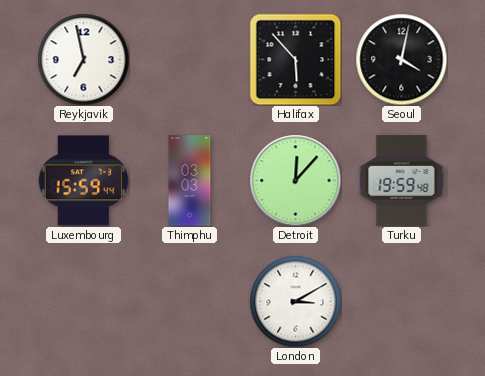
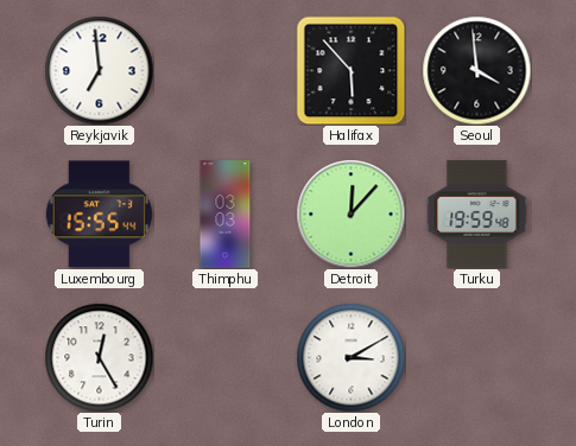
Reykjavik: 6:58 -> 6:59
Seoul: 4:02 -> 3:59
Luxembourg: 15:59 -> 15:55
Turin: none -> 12:25
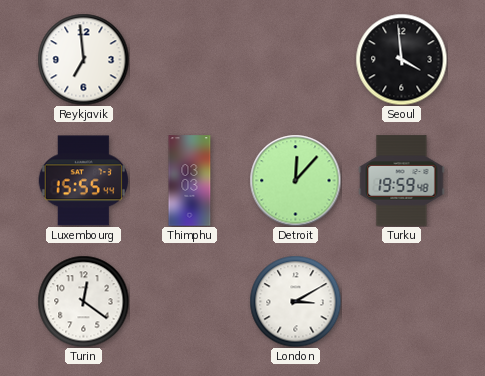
Halifax: 5:53 -> none
Turin: 12:25 -> 12:21
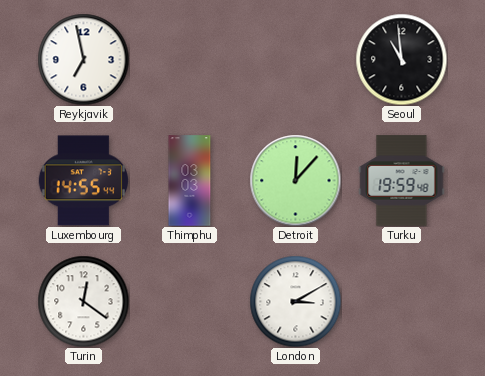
Reykjavik: 6:59 -> 6:58
Seoul: 3:59 -> 10:59
Luxembourg: 15:55 -> 14:55
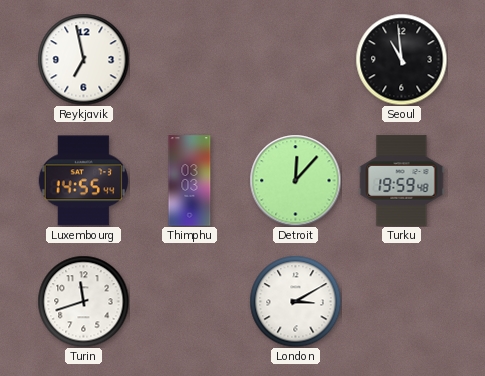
Turin: 12:21 -> 11:42
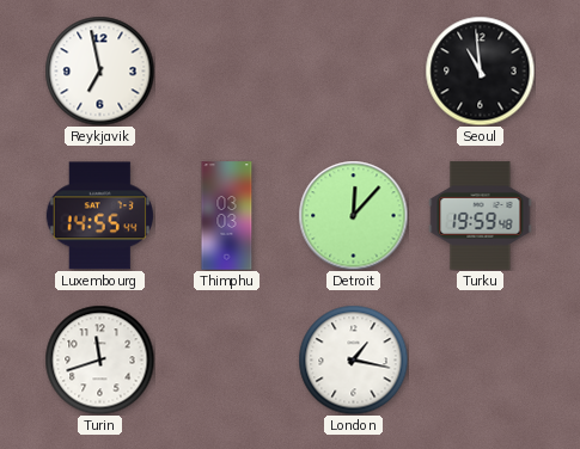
London: 3:10 -> 1:17
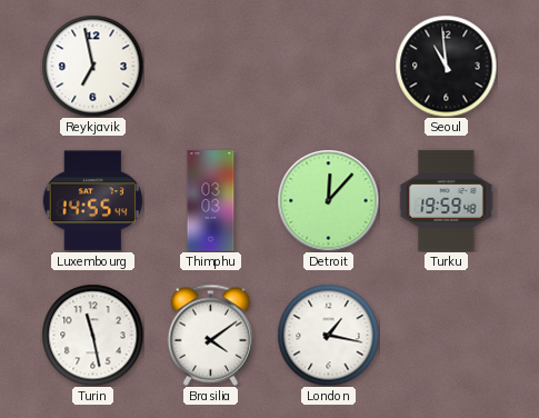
Turin: 11:42 -> 11:28
Brasilia: none -> 4:09
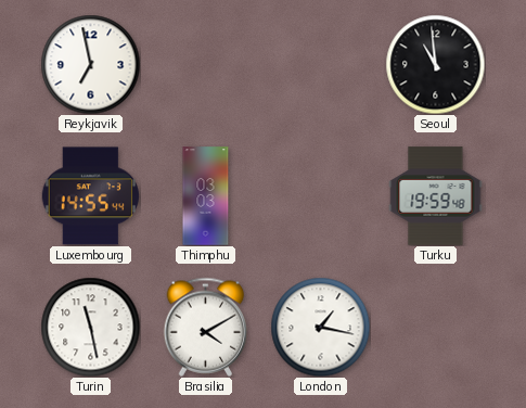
Detroit: 12:07 -> none
Brasilia: 4:09 -> 4:10
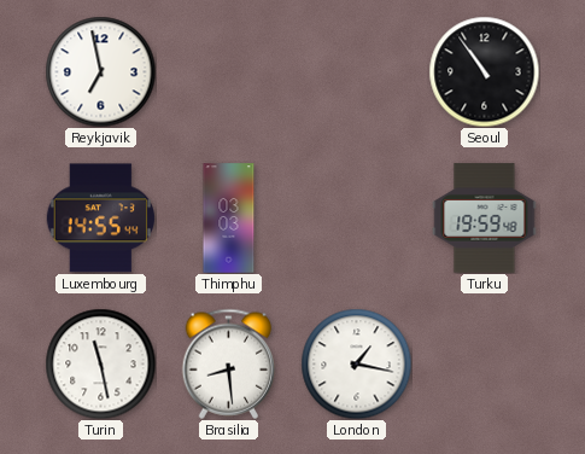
Seoul: 10:59 -> 10:54
Brasilia: 4:10 -> 8:29
